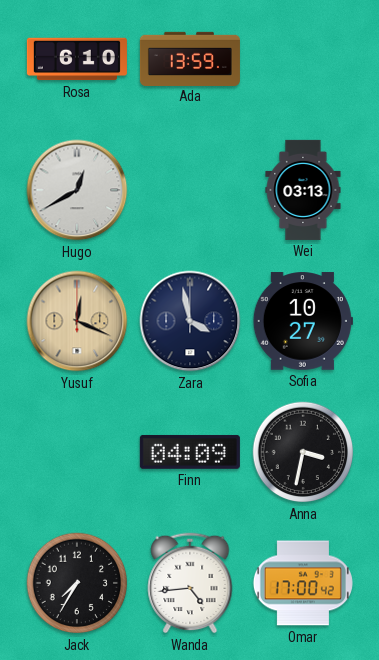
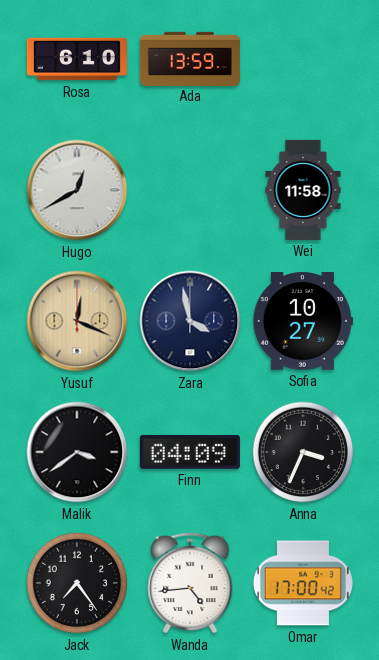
Wei: 03:13 -> 11:58
Malik: none -> 3:39
Anna: 3:32 -> 3:34
Jack: 7:35 -> 7:24
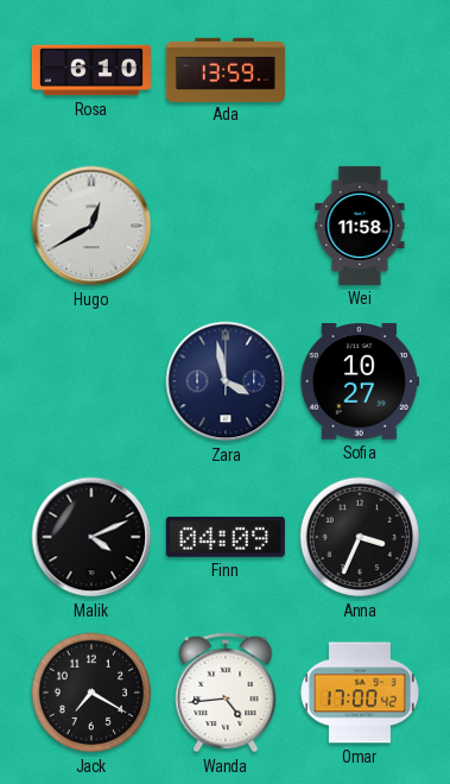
Yusuf: 12:19 -> none
Malik: 3:39 -> 4:11
Jack: 7:24 -> 7:20
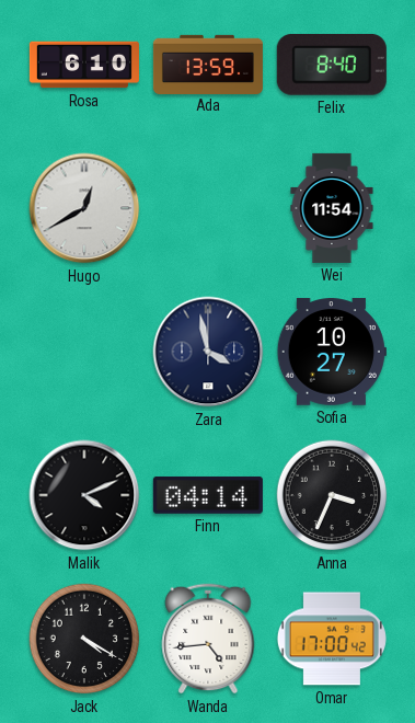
Felix: none -> 8:40
Wei: 11:58 -> 11:54
Finn: 04:09 -> 04:14
Jack: 7:20 -> 4:20
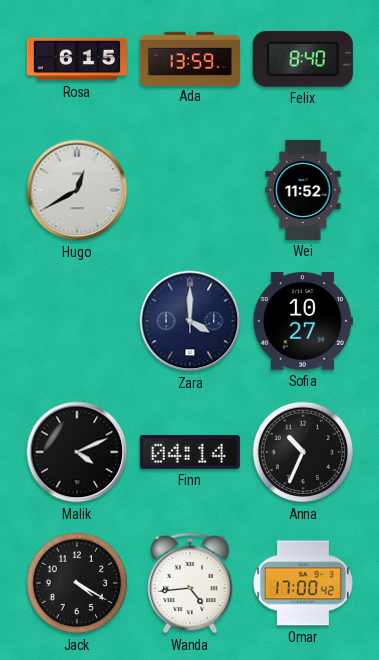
Rosa: 6:10 -> 6:15
Wei: 11:54 -> 11:52
Zara: 3:58 -> 4:00
Anna: 3:34 -> 10:34
